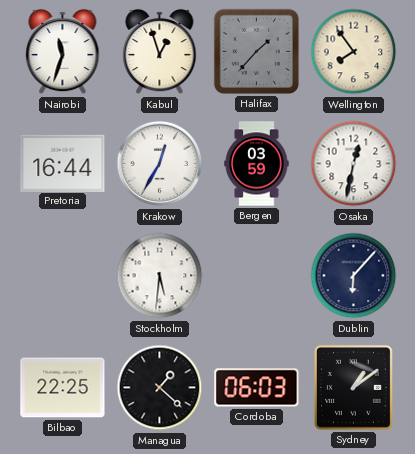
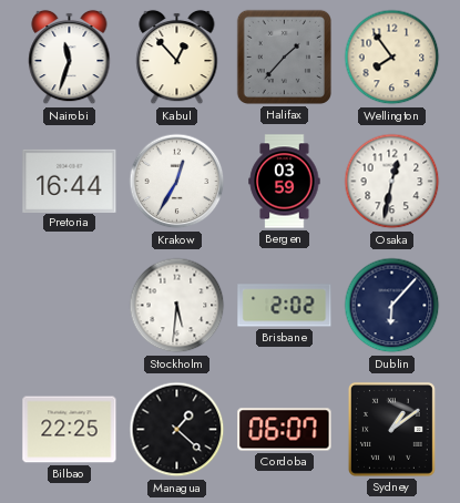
Kabul: 12:57 -> 12:53
Brisbane: none -> 2:02
Cordoba: 06:03 -> 06:07
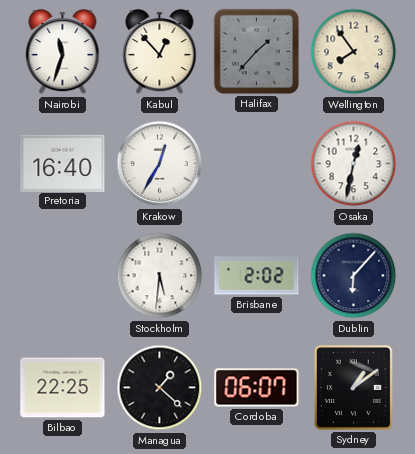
Pretoria: 16:44 -> 16:40
Bergen: 03:59 -> none
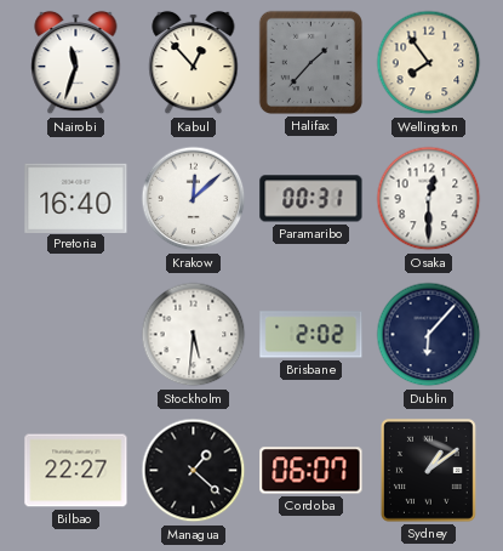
Krakow: 12:35 -> 12:08
Paramaribo: none -> 00:31
Osaka: 12:32 -> 12:30
Bilbao: 22:25 -> 22:27
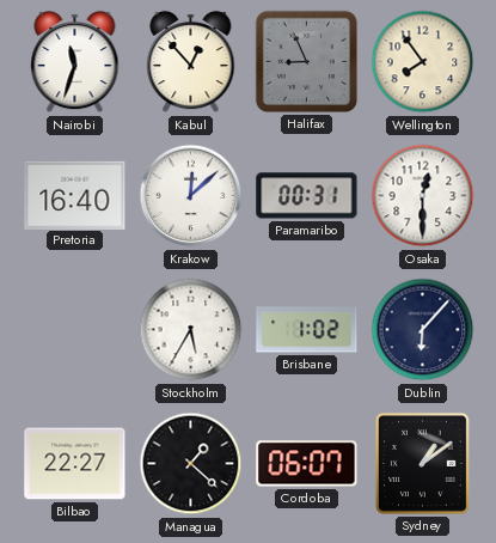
Halifax: 1:37 -> 8:56
Stockholm: 5:31 -> 5:35
Brisbane: 2:02 -> 1:02
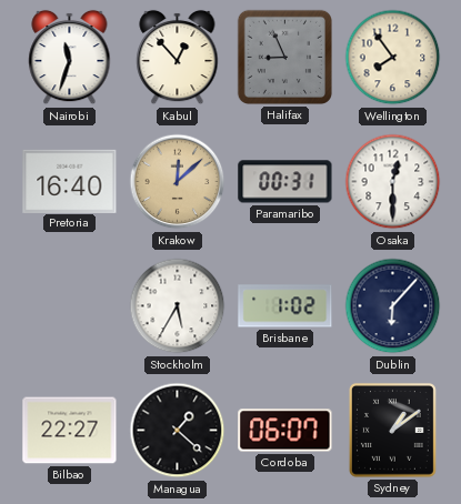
Krakow dial: white -> champagne
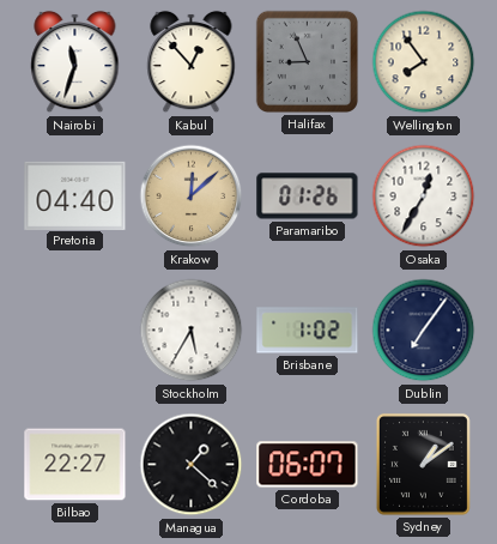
Pretoria: 16:40 -> 04:40
Paramaribo: 00:31 -> 01:26
Osaka: 12:30 -> 12:35
Dublin: 6:07 -> 7:06
